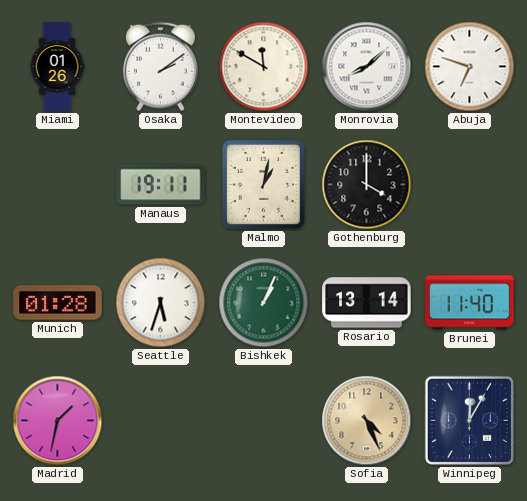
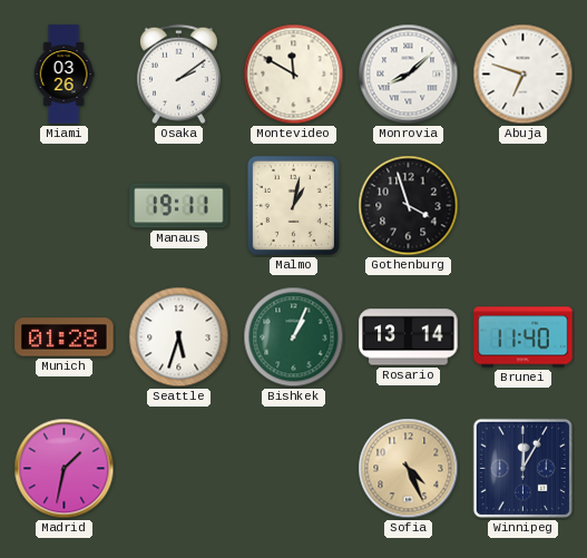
Miami: 01:26 -> 03:26
Gothenburg: 4:00 -> 3:57
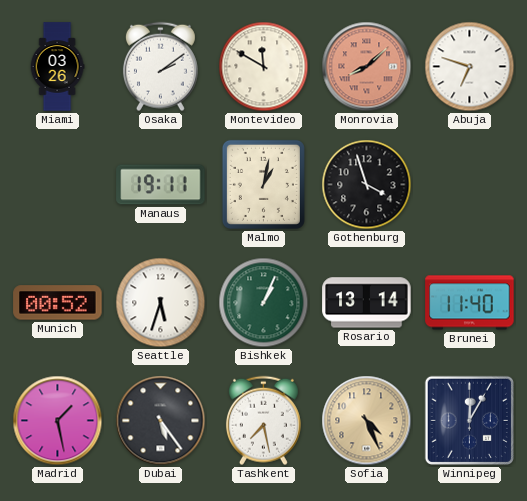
Monrovia dial: white -> salmon
Munich: 01:28 -> 00:52
Madrid: 1:32 -> 1:28
Dubai: none -> 5:24
Tashkent: none -> 7:28
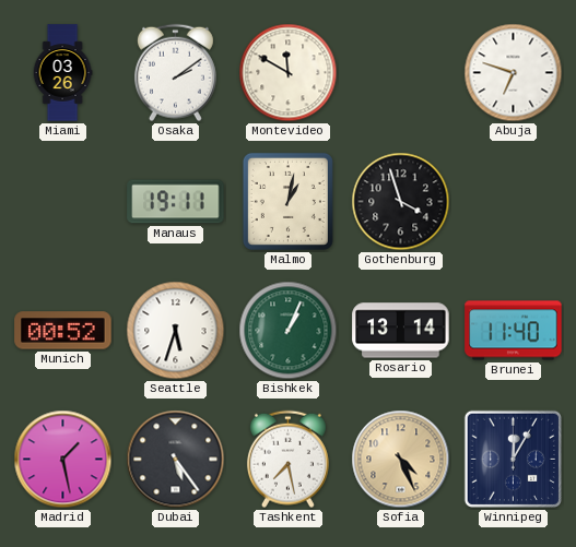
Monrovia: 8:08 -> none
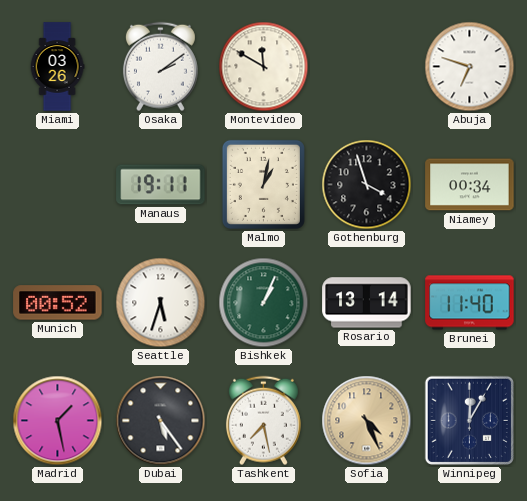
Niamey: none -> 00:34
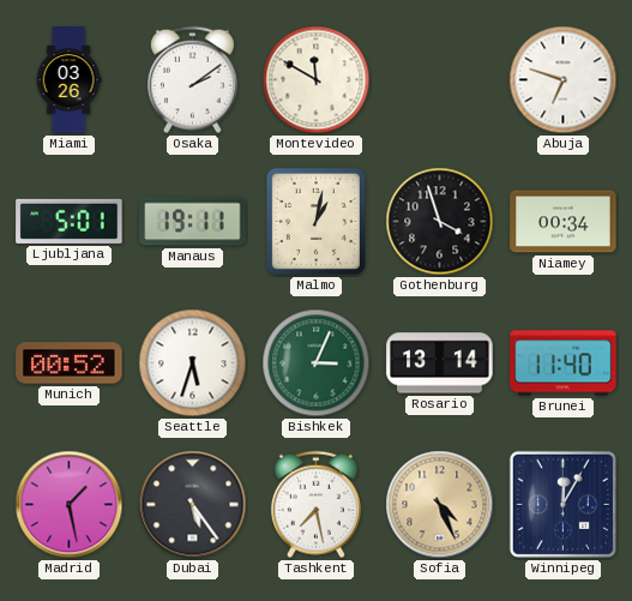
Ljubljana: none -> 5:01
Bishkek: 1:04 -> 3:04
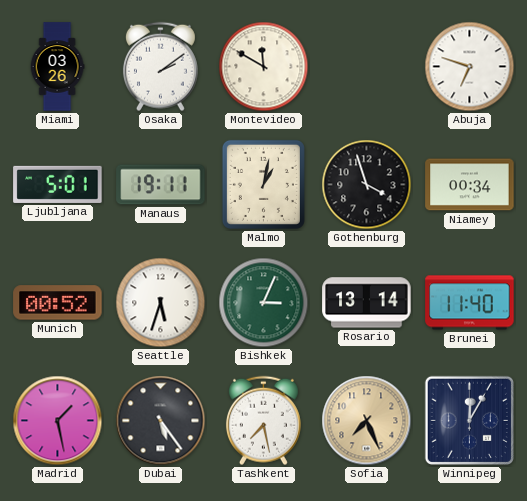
Sofia: 4:26 -> 7:26
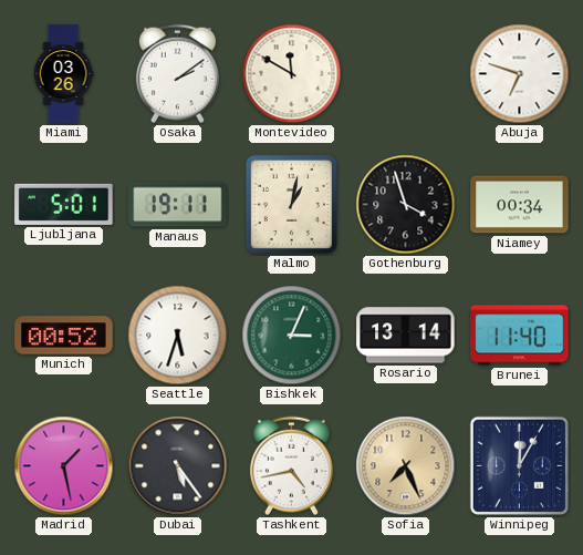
Tashkent: 7:28 -> 4:43
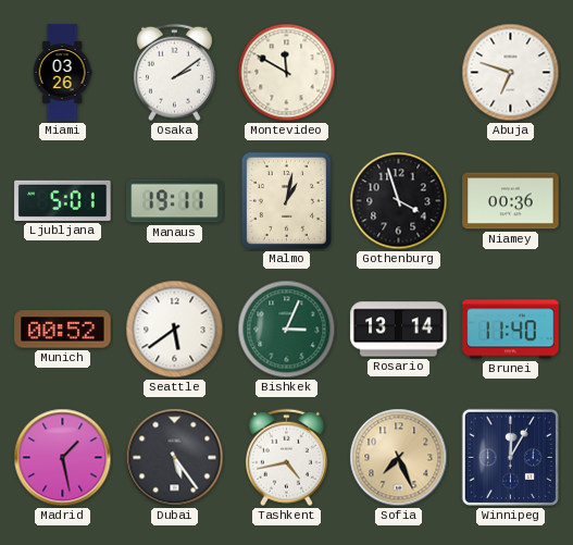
Niamey: 00:34 -> 00:36
Seattle: 5:33 -> 5:39
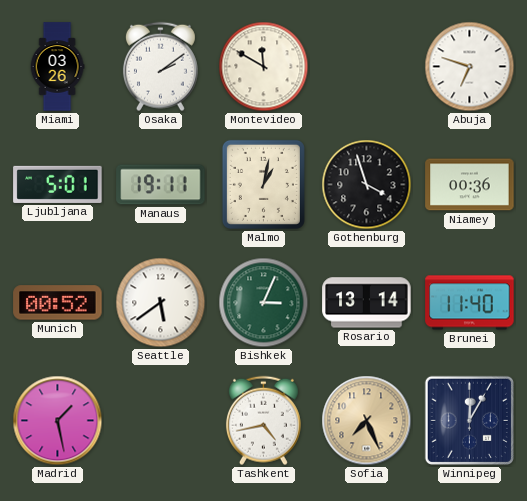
Dubai: 5:24 -> none
